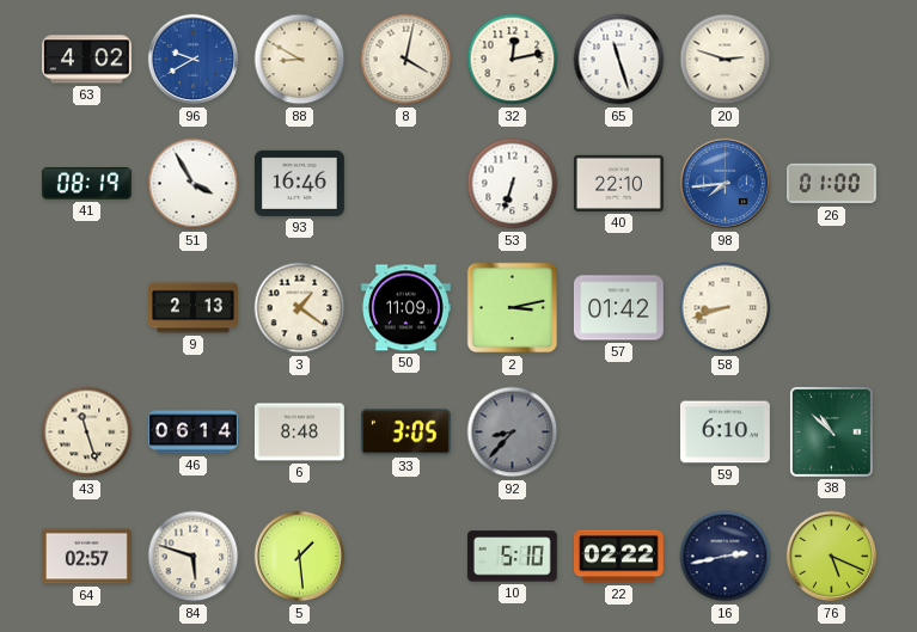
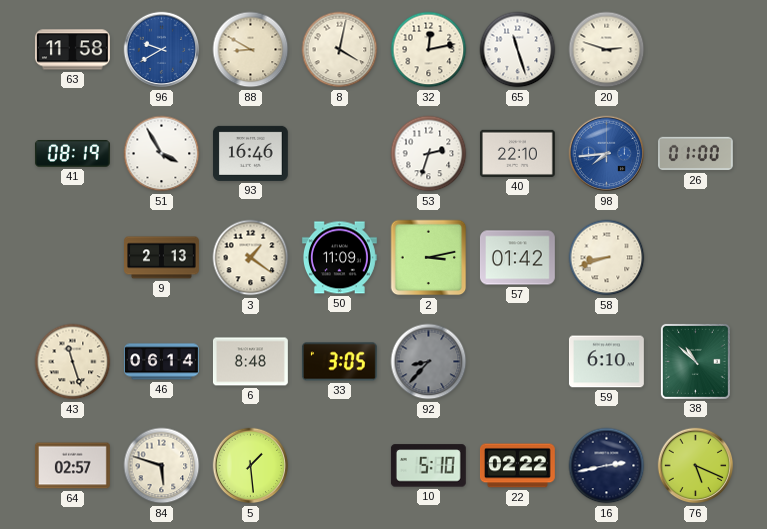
63: 4:02 -> 11:58
53: 6:33 -> 2:33
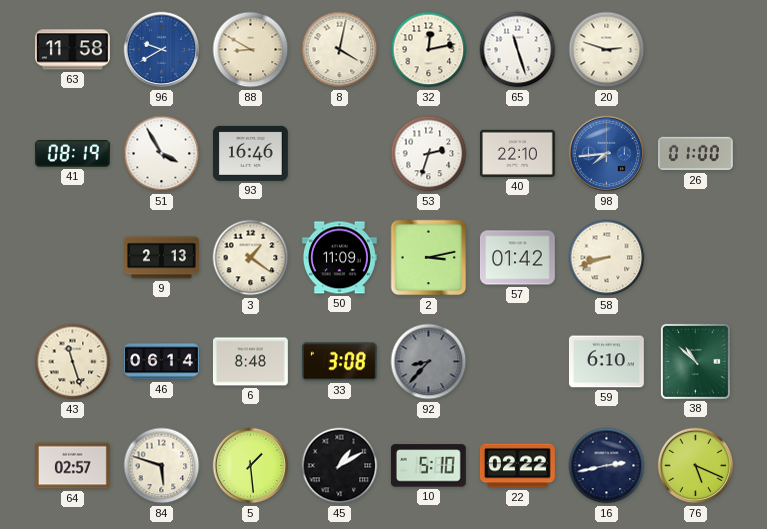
33: 3:05 -> 3:08
45: none -> 1:10
